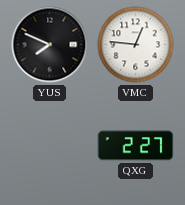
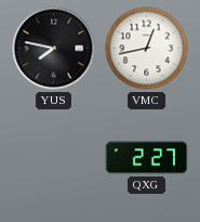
YUS: 7:49 -> 7:47
VMC: 12:46 -> 12:43
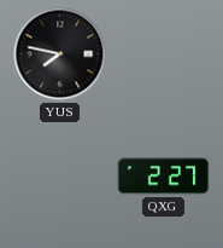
VMC: 12:43 -> none
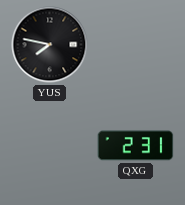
QXG: 2:27 -> 2:31
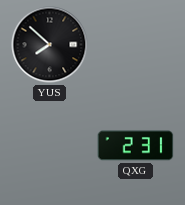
YUS: 7:47 -> 7:52
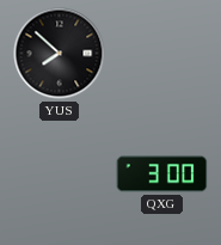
QXG: 2:31 -> 3:00
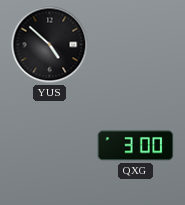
YUS: 7:52 -> 4:52
